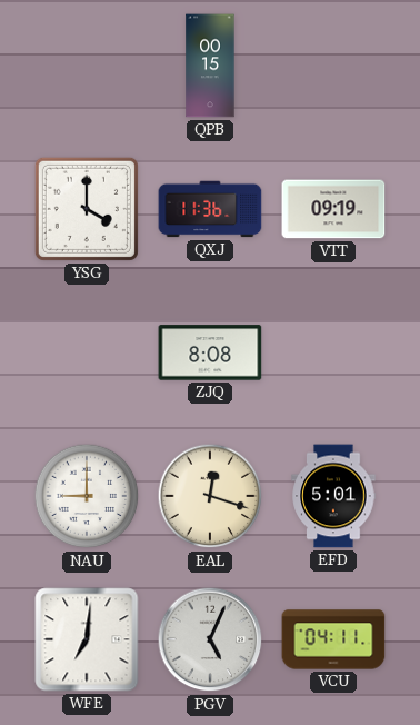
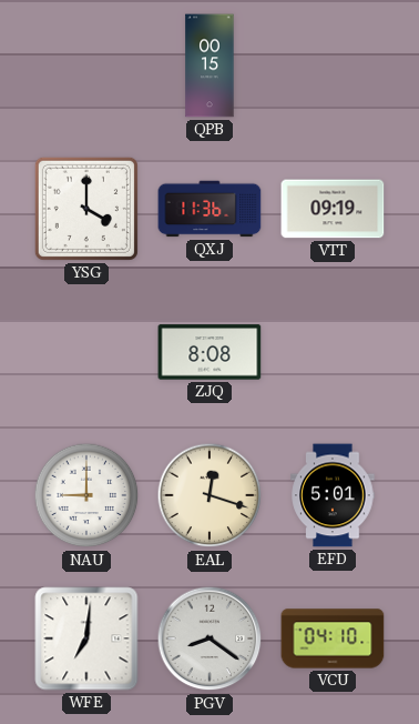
PGV: 5:04 -> 8:21
VCU: 04:11 -> 04:10
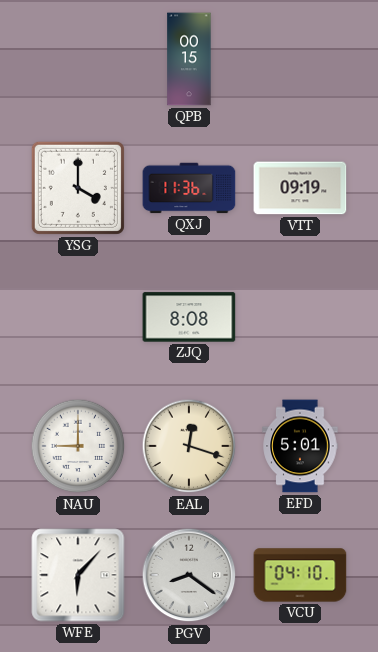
WFE: 7:01 -> 6:07
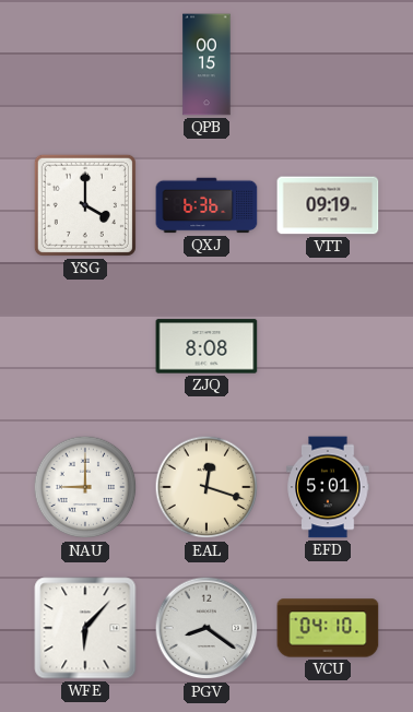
QXJ: 11:36 -> 6:36
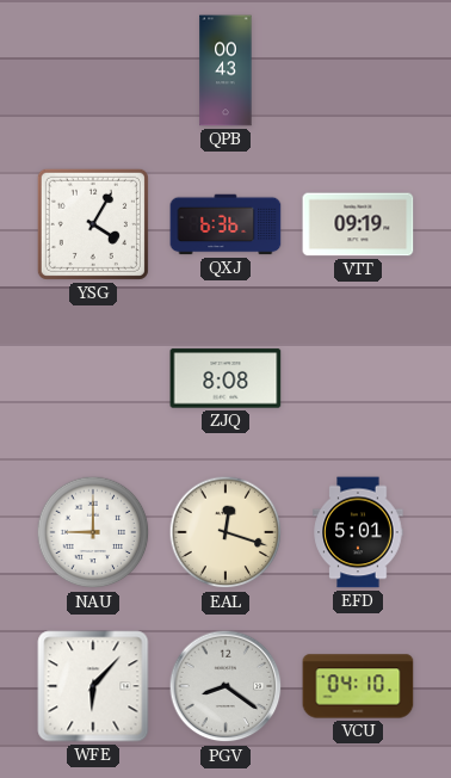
QPB: 00:15 -> 00:43
YSG: 4:00 -> 4:05
